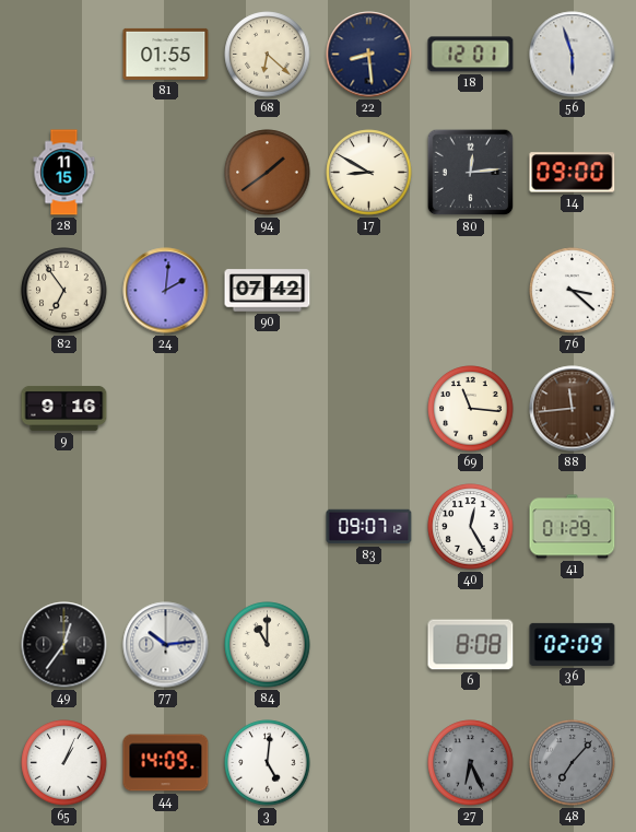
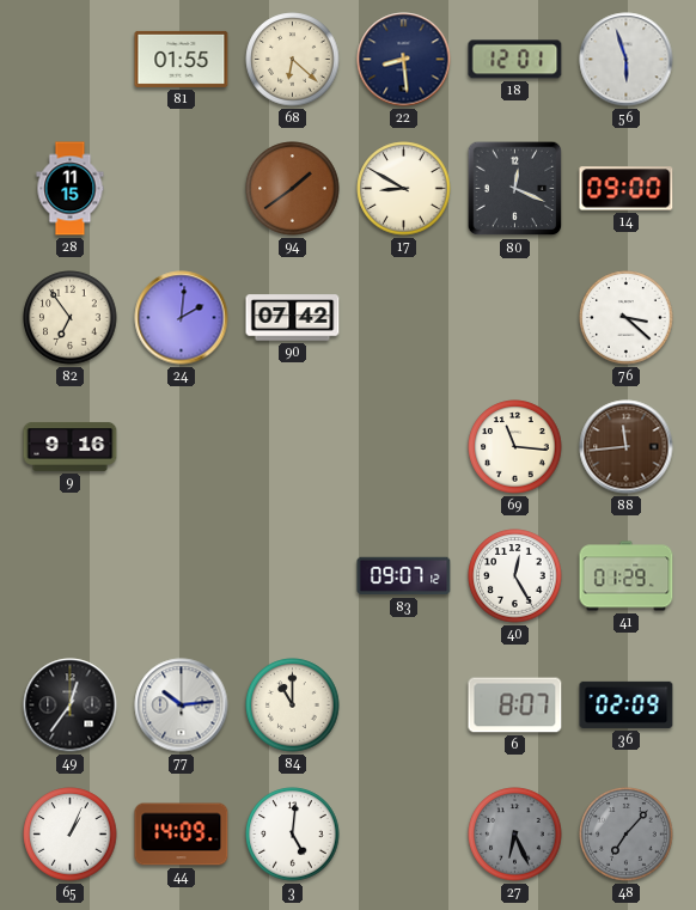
80: 12:14 -> 12:19
6: 8:08 -> 8:07
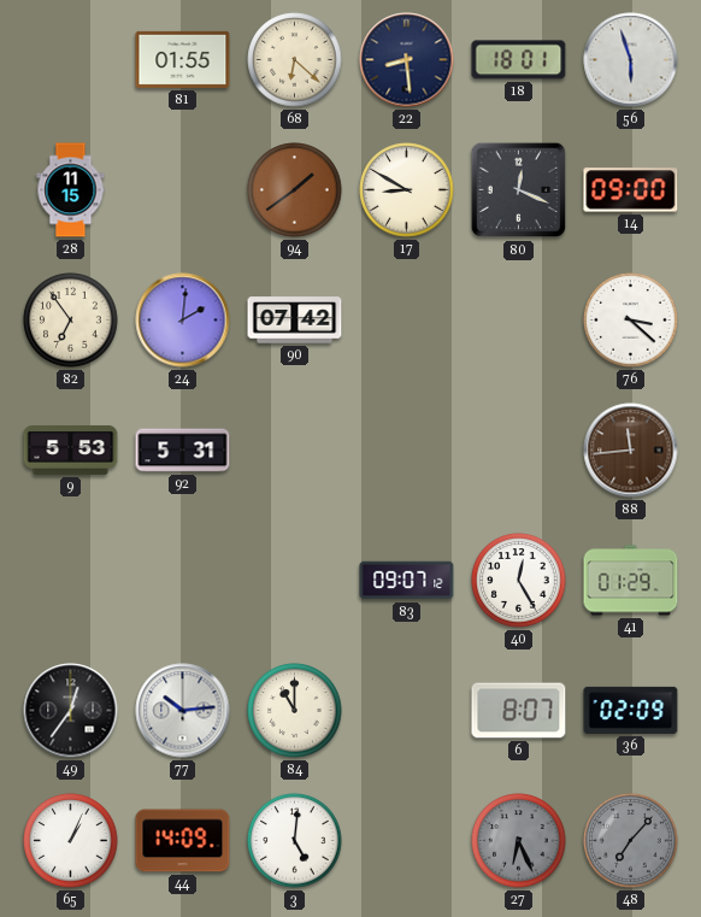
18: 12:01 -> 18:01
9: 9:16 -> 5:53
92: none -> 5:31
69: 11:16 -> none
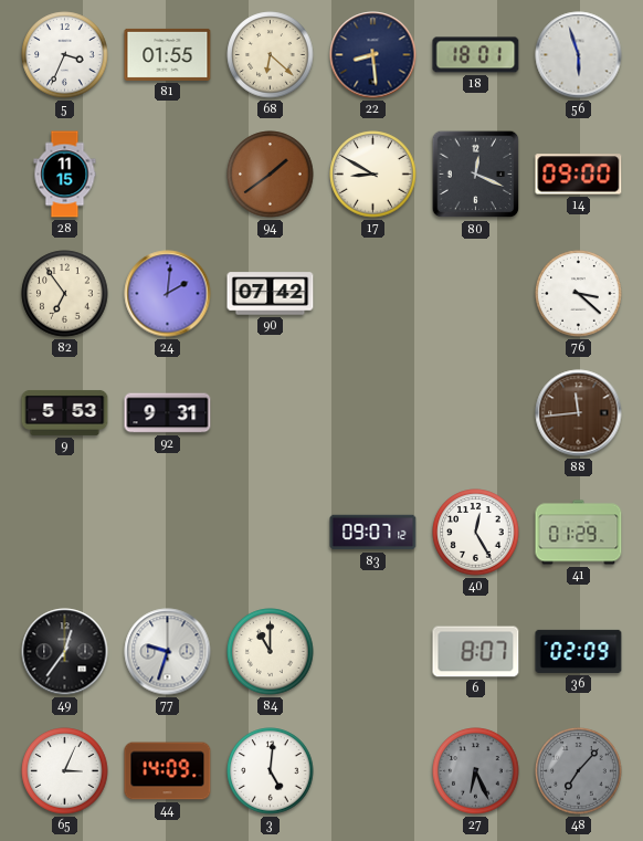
5: none -> 3:34
92: 5:31 -> 9:31
77: 10:14 -> 9:33
65: 1:04 -> 3:04
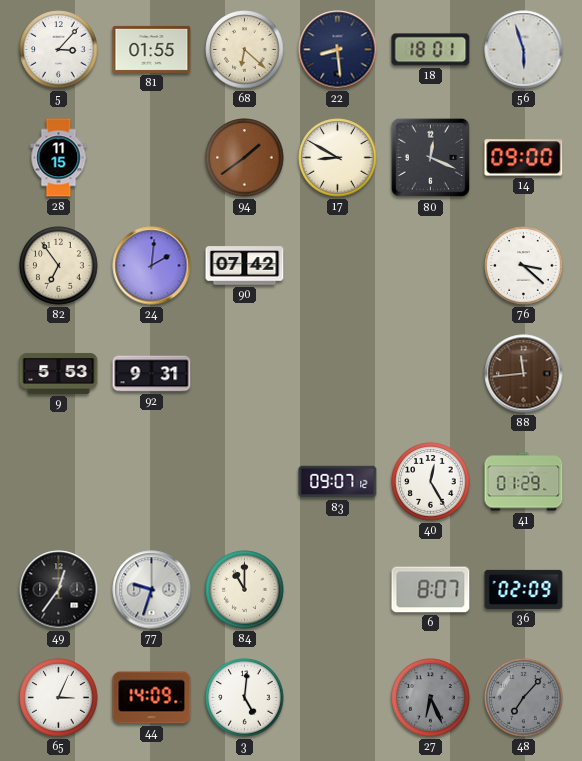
5: 3:34 -> 3:07
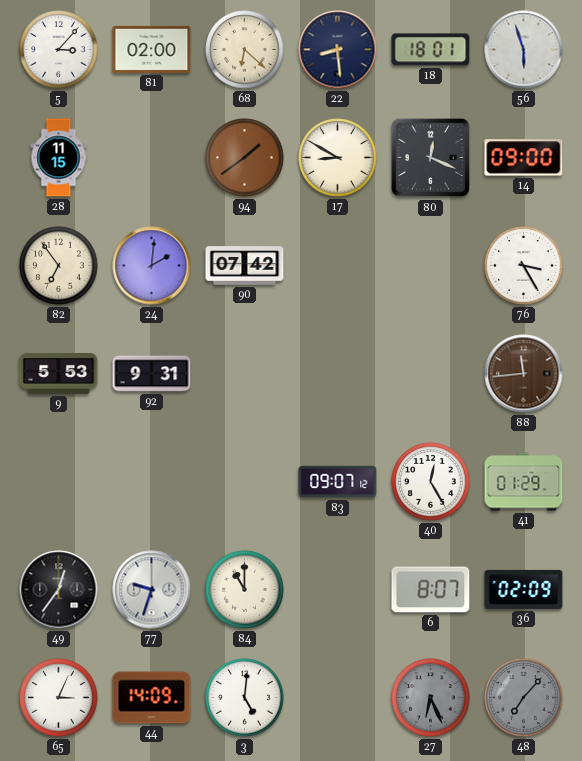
81: 01:55 -> 02:00
76: 3:22 -> 3:25
